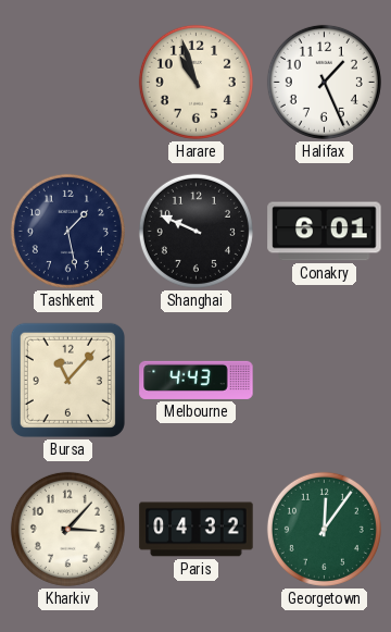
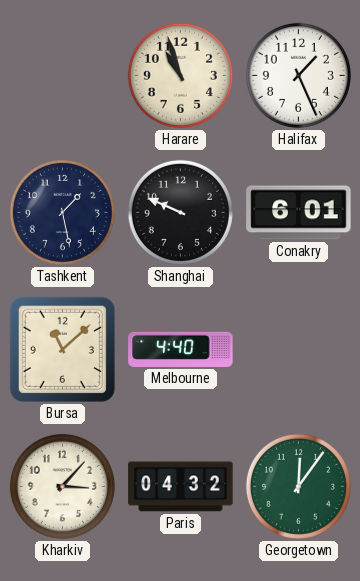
Bursa: 11:07 -> 11:08
Melbourne: 4:43 -> 4:40
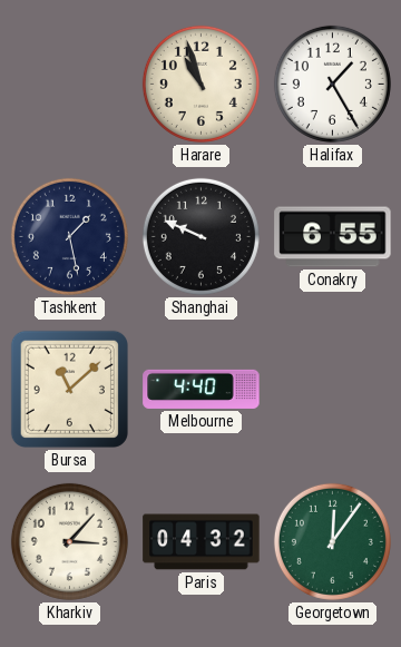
Halifax: 1:26 -> 1:25
Conakry: 6:01 -> 6:55
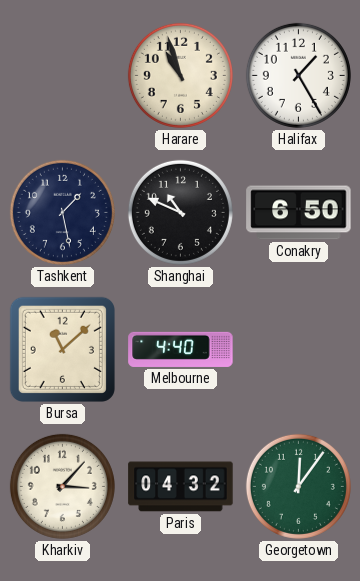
Shanghai: 9:49 -> 10:49
Conakry: 6:55 -> 6:50
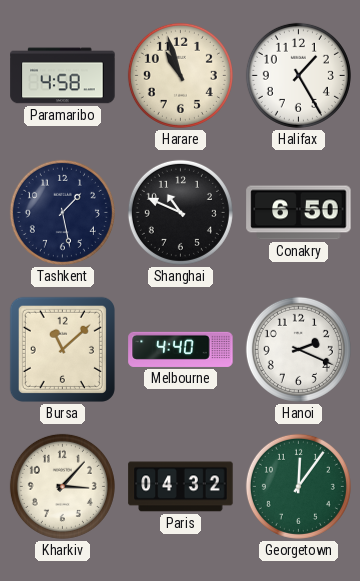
Paramaribo: none -> 4:58
Hanoi: none -> 2:19
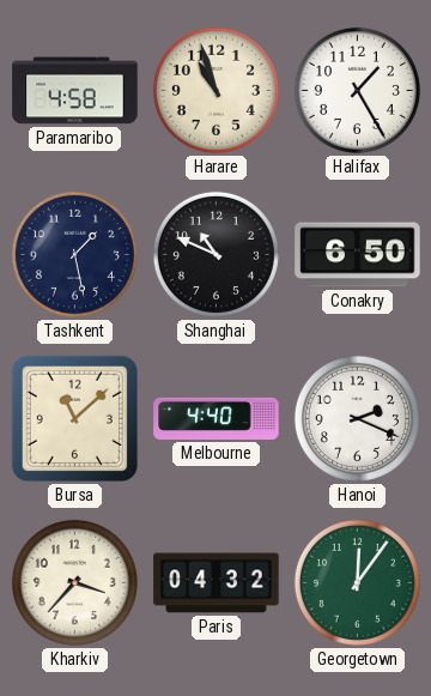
Kharkiv: 3:07 -> 3:37
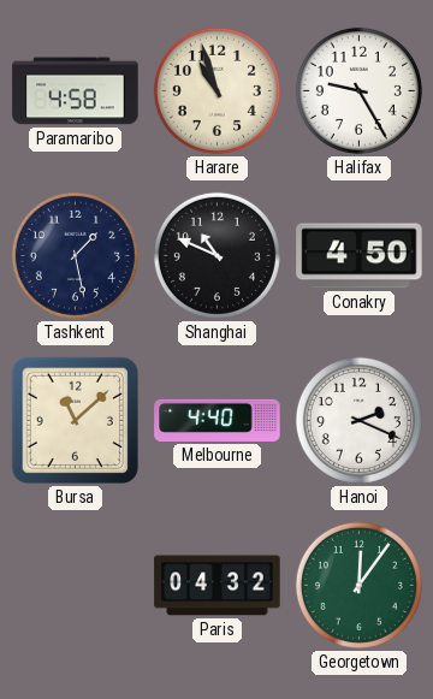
Halifax: 1:25 -> 9:25
Conakry: 6:50 -> 4:50
Kharkiv: 3:37 -> none
